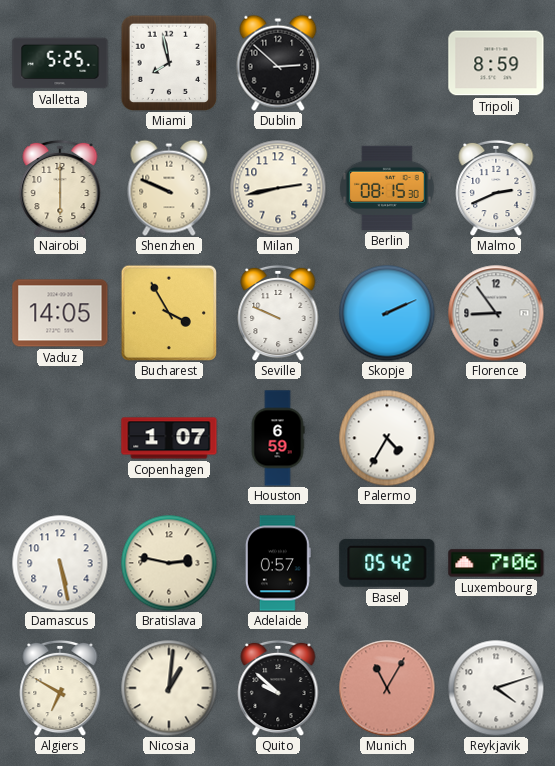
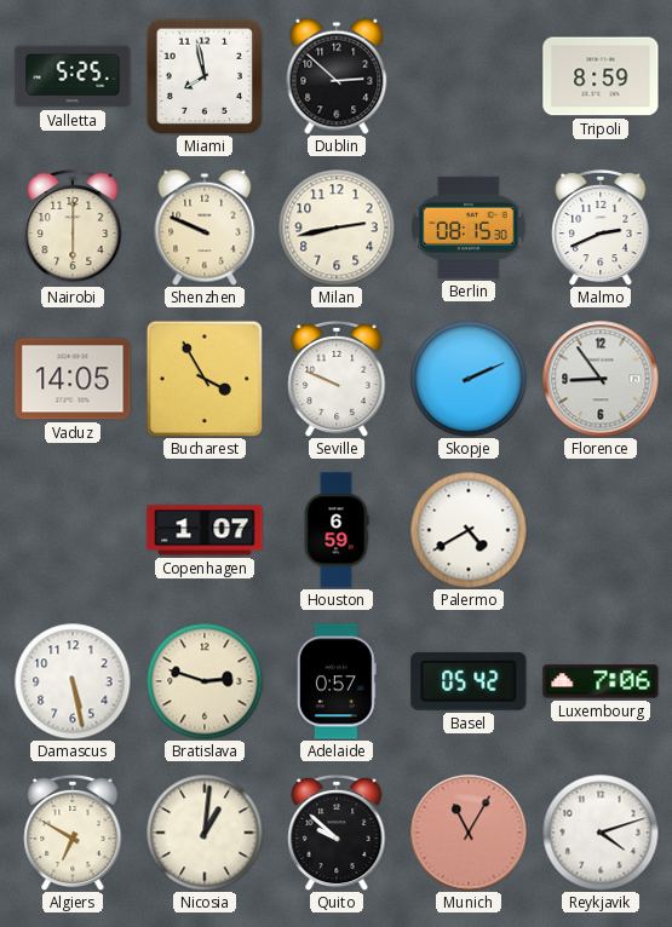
Palermo: 4:35 -> 4:40
Bratislava: 2:47 -> 2:48
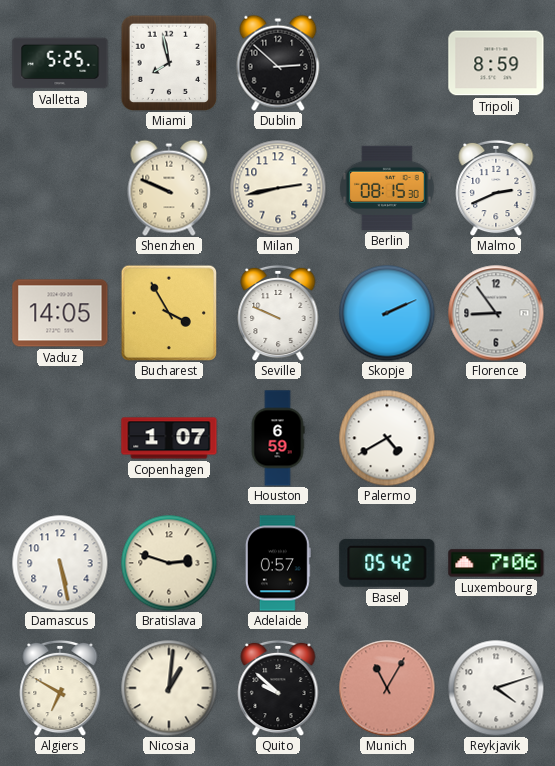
Nairobi: 6:00 -> none
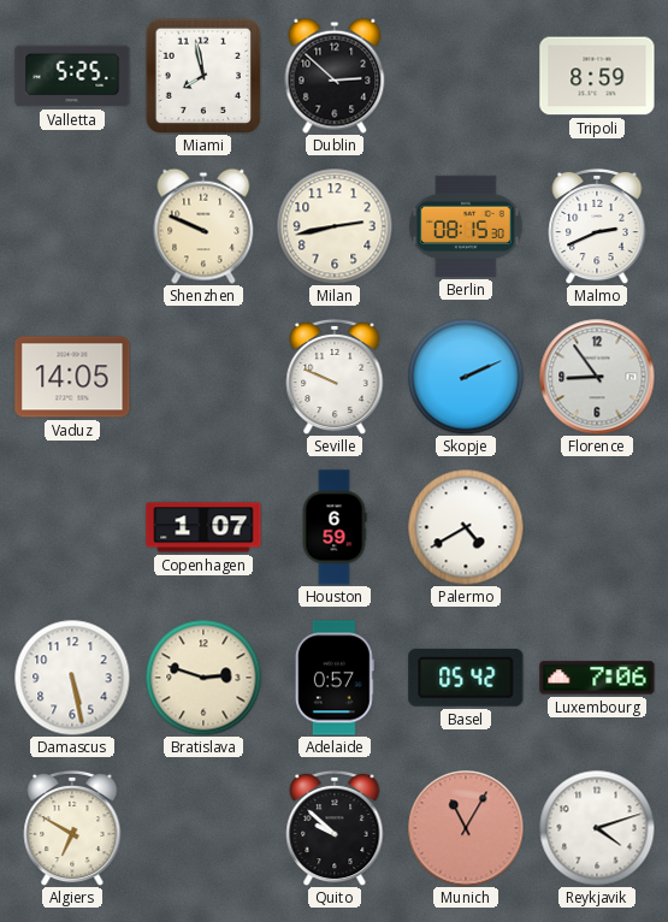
Bucharest: 3:55 -> none
Nicosia: 1:01 -> none
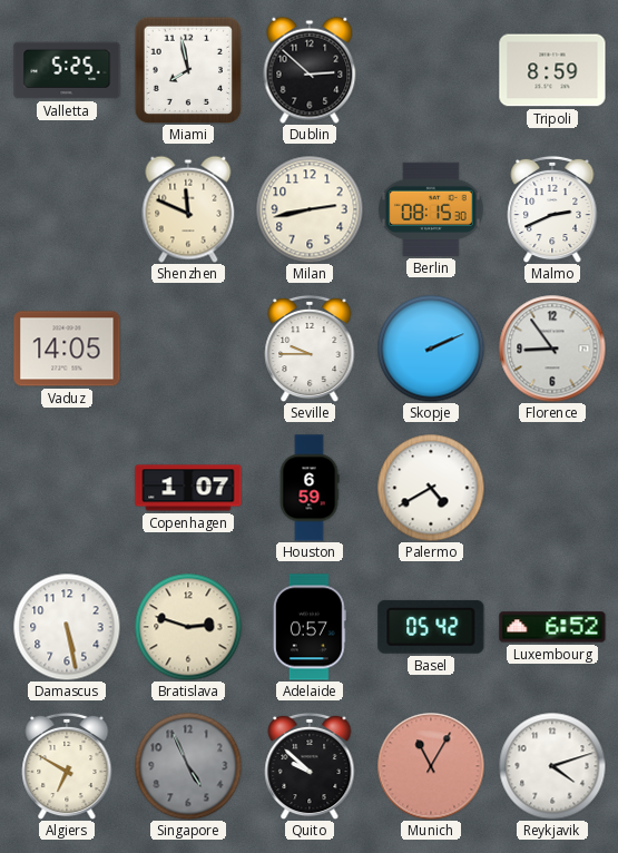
Shenzhen: 9:49 -> 11:49
Seville: 9:49 -> 9:45
Luxembourg: 7:06 -> 6:52
Singapore: none -> 4:56
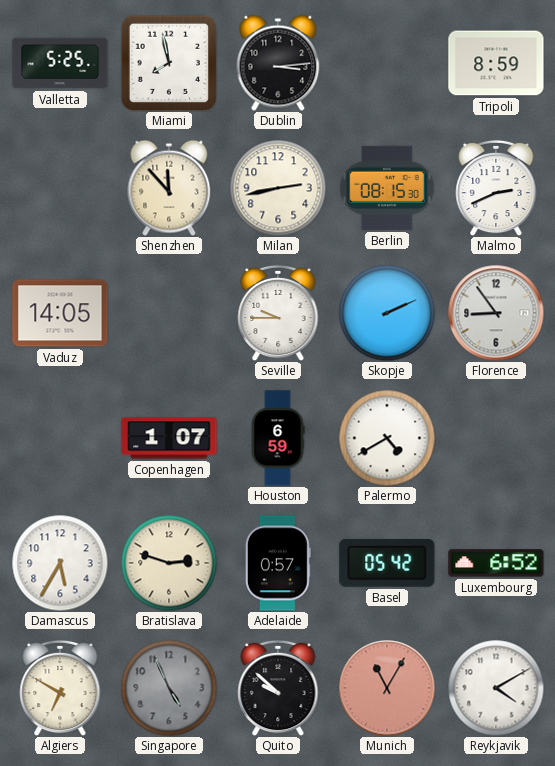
Dublin: 2:52 -> 3:14
Shenzhen: 11:49 -> 11:53
Damascus: 5:28 -> 5:35
Reykjavik: 4:12 -> 4:10
